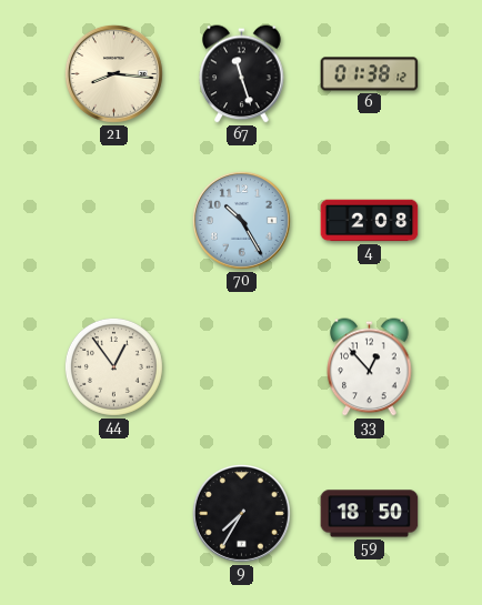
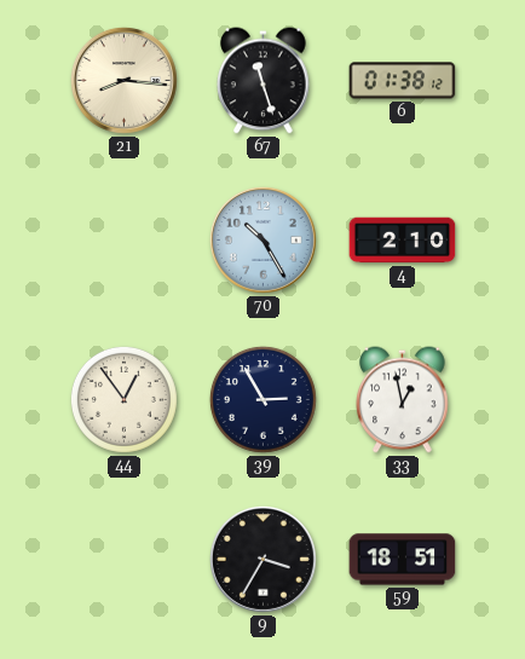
4: 2:08 -> 2:10
39: none -> 2:55
33: 12:53 -> 12:58
9: 7:35 -> 3:35
59: 18:50 -> 18:51
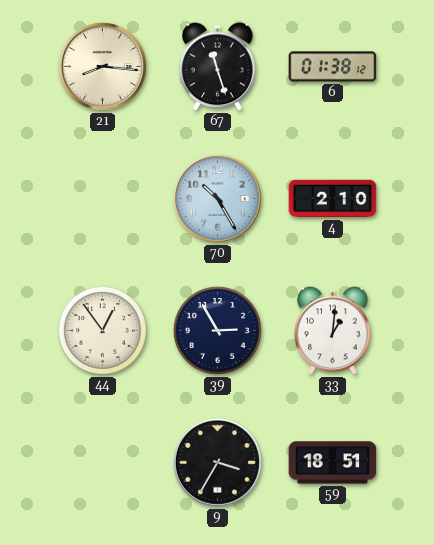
33: 12:58 -> 1:01
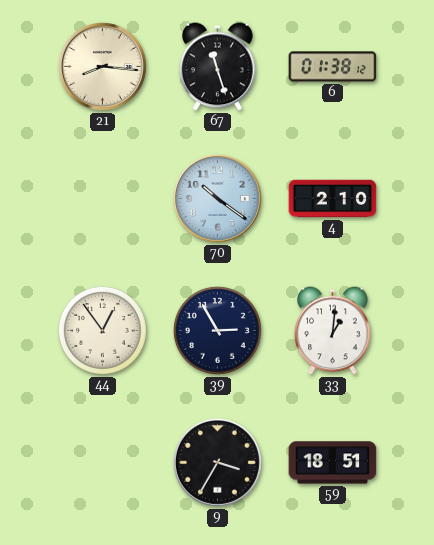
70: 10:25 -> 10:21
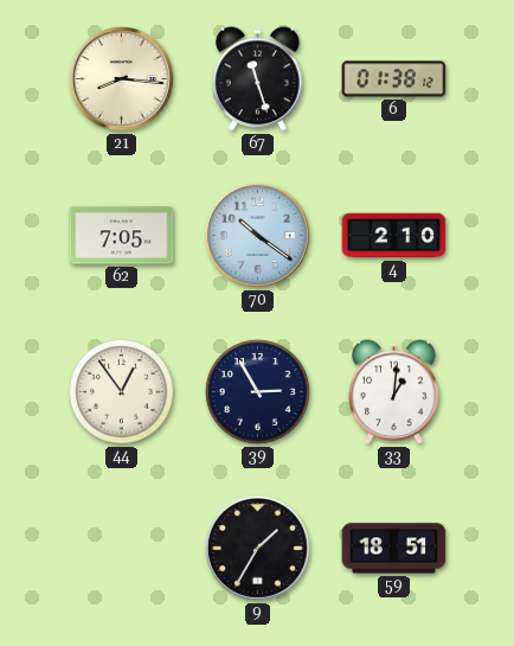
62: none -> 7:05
9: 3:35 -> 1:35
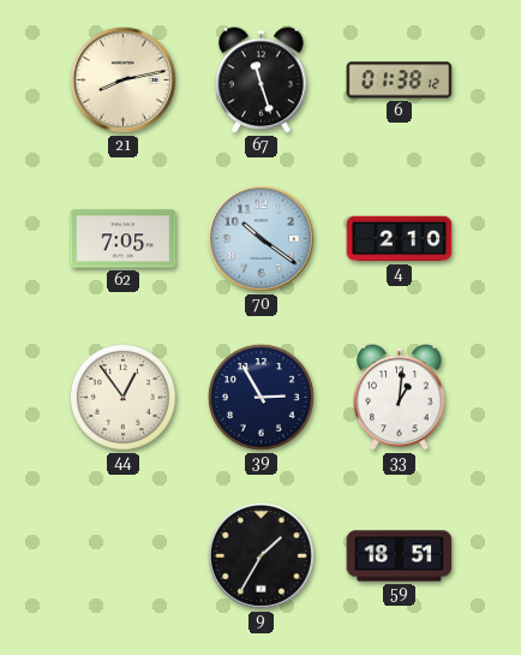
21: 8:16 -> 8:13
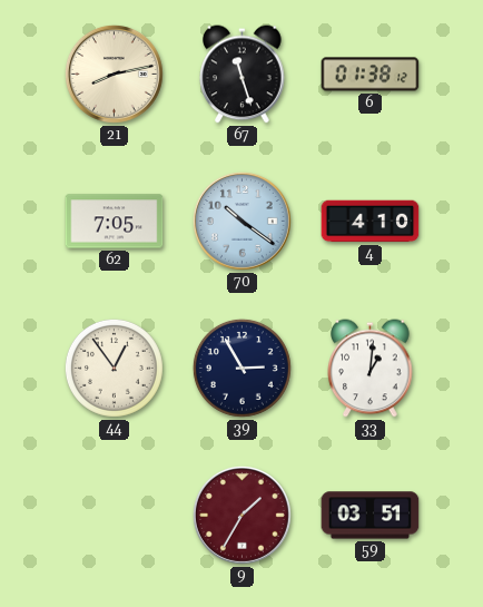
4: 2:10 -> 4:10
9 dial: black -> burgundy
59: 18:51 -> 03:51
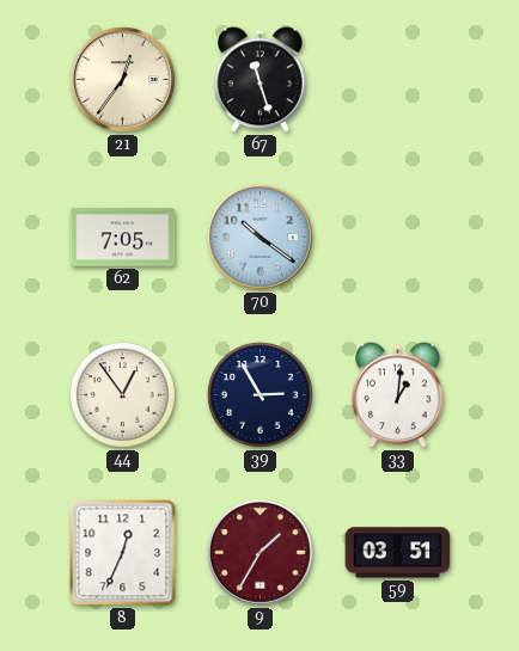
21: 8:13 -> 12:36
6: 01:38 -> none
4: 4:10 -> none
8: none -> 12:34
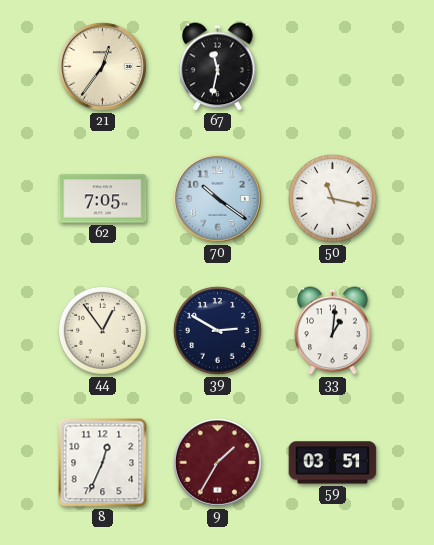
67: 11:27 -> 11:32
50: none -> 11:17
39: 2:55 -> 2:50
